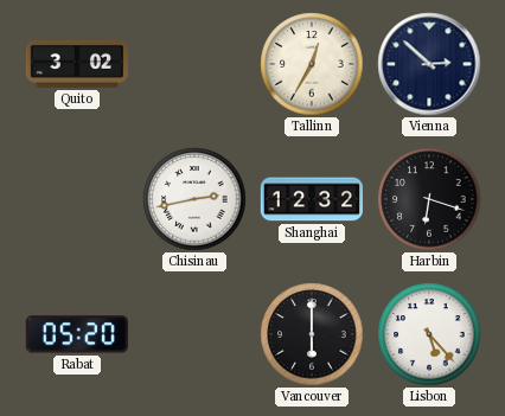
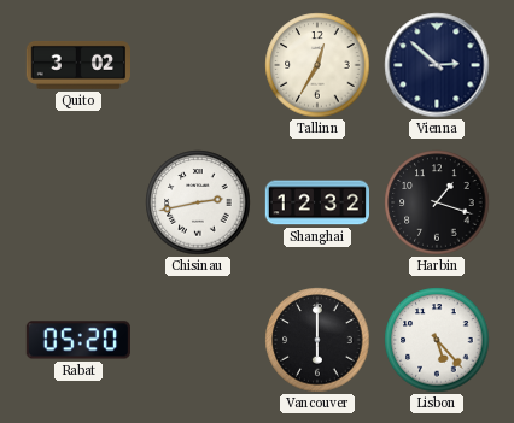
Harbin: 6:18 -> 1:18
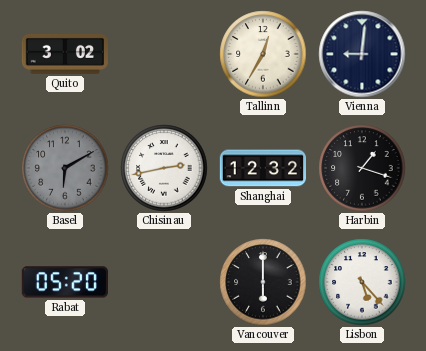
Vienna: 2:52 -> 9:01
Basel: none -> 6:10
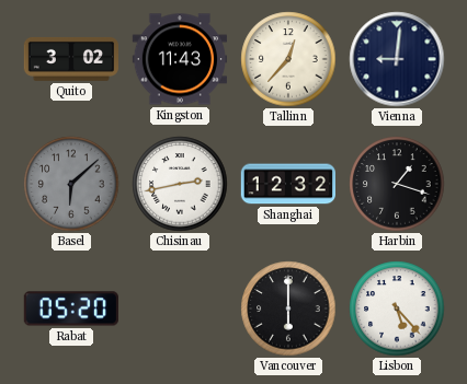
Kingston: none -> 11:43
Tallinn: 12:35 -> 12:37
Basel: 6:10 -> 6:08
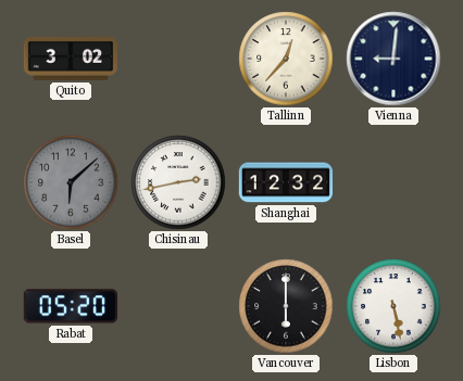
Kingston: 11:43 -> none
Harbin: 1:18 -> none
Lisbon: 5:23 -> 5:28
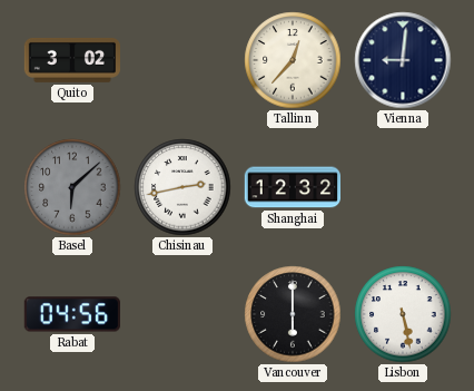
Rabat: 05:20 -> 04:56
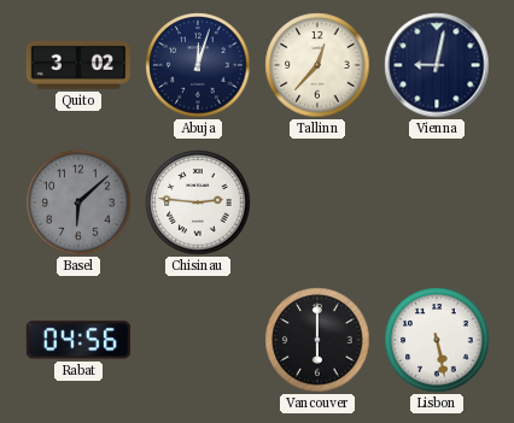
Abuja: none -> 12:03
Vienna: 9:01 -> 9:02
Chisinau: 2:43 -> 2:46
Shanghai: 12:32 -> none
